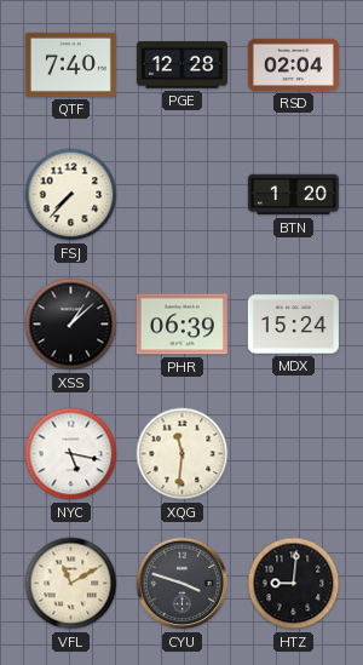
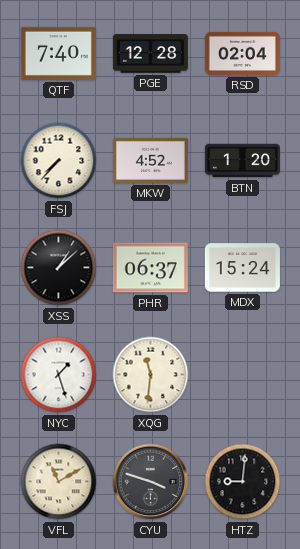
MKW: none -> 4:52
PHR: 06:39 -> 06:37
NYC: 5:17 -> 1:27
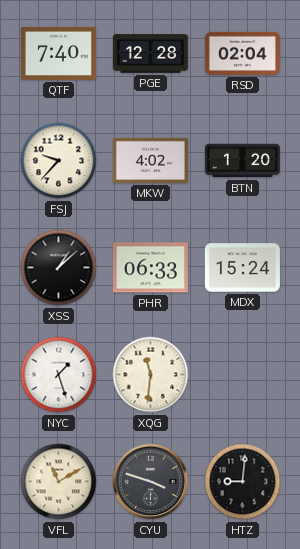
FSJ: 7:37 -> 9:37
MKW: 4:52 -> 4:02
PHR: 06:37 -> 06:33
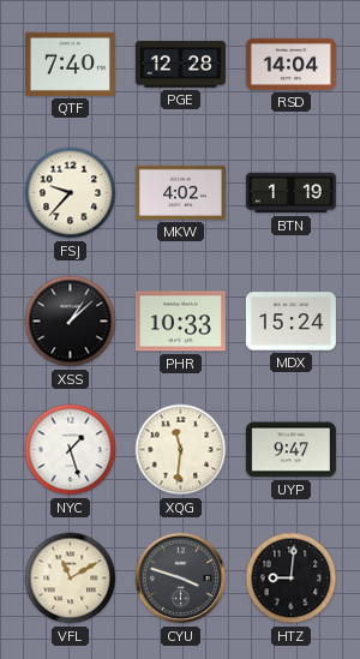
RSD: 02:04 -> 14:04
BTN: 1:20 -> 1:19
PHR: 06:33 -> 10:33
UYP: none -> 9:47
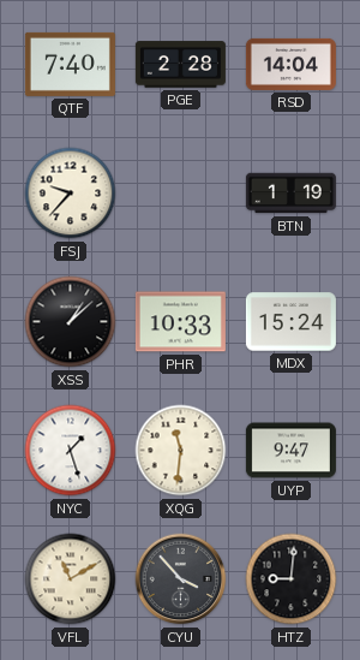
PGE: 12:28 -> 2:28
MKW: 4:02 -> none
CYU: 3:48 -> 3:53
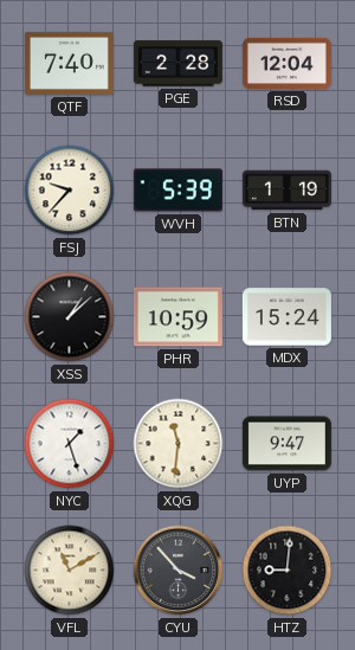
RSD: 14:04 -> 12:04
WVH: none -> 5:39
PHR: 10:33 -> 10:59
